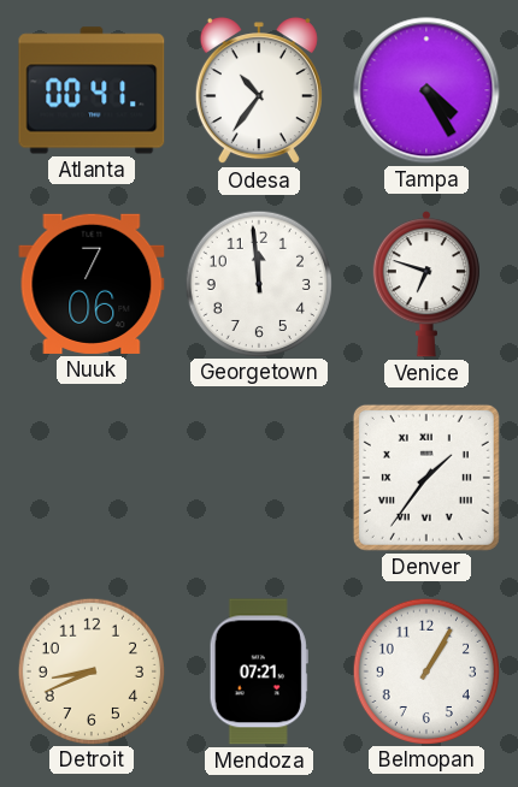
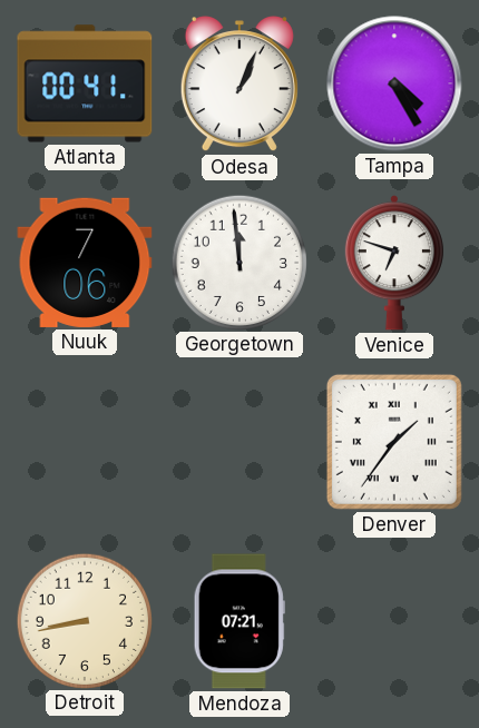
Odesa: 10:36 -> 1:04
Detroit: 8:41 -> 8:43
Belmopan: 1:05 -> none
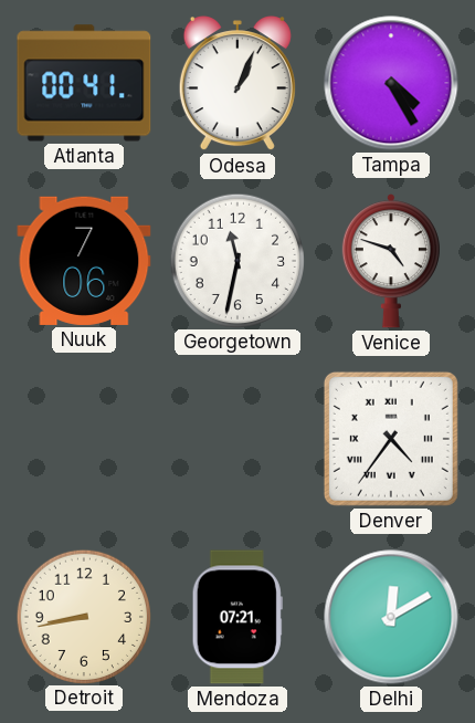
Georgetown: 11:59 -> 11:32
Venice: 6:48 -> 4:48
Denver: 1:36 -> 4:36
Delhi: none -> 12:10
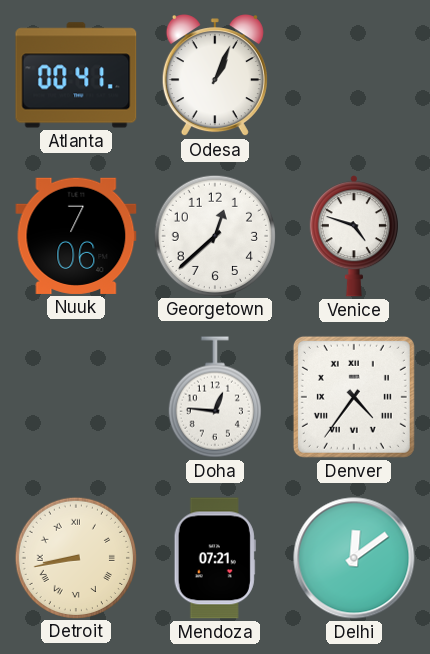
Tampa: 4:25 -> none
Georgetown: 11:32 -> 12:38
Doha: none -> 12:46
Detroit numerals: Arabic -> Roman
Delhi: 12:10 -> 12:09
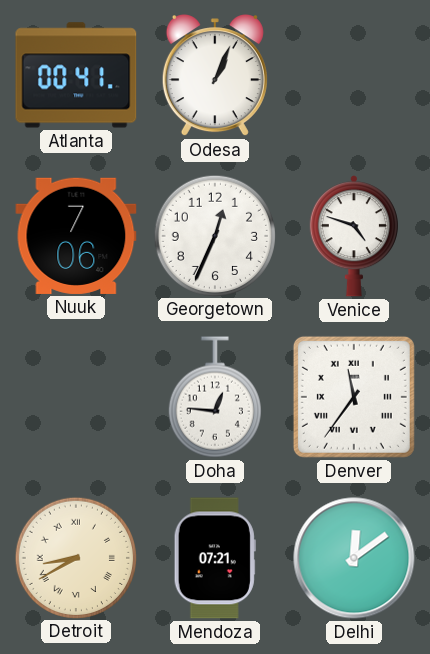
Georgetown: 12:38 -> 12:34
Denver: 4:36 -> 11:36
Detroit: 8:43 -> 8:40
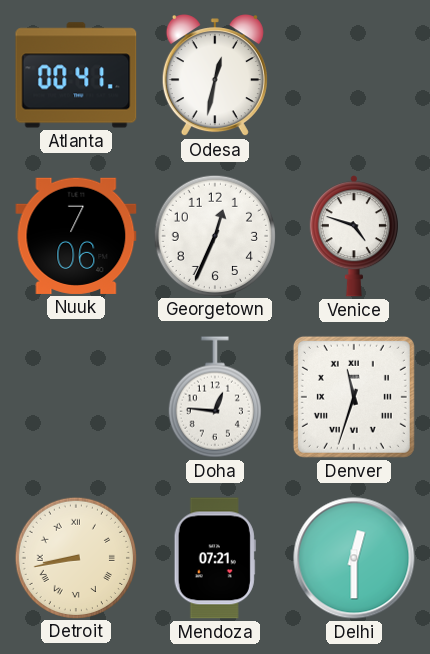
Odesa: 1:04 -> 12:32
Denver: 11:36 -> 11:33
Detroit: 8:40 -> 8:43
Delhi: 12:09 -> 12:30
